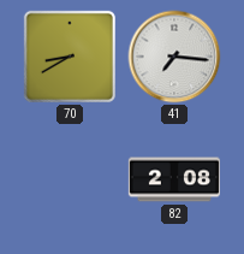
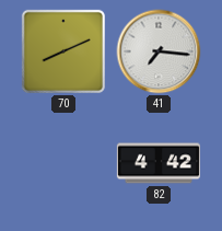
70: 8:40 -> 8:11
82: 2:08 -> 4:42
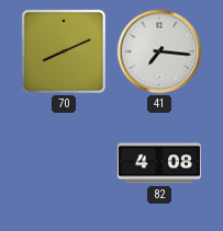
82: 4:42 -> 4:08
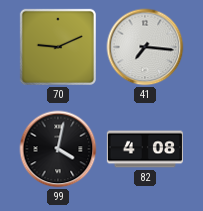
70: 8:11 -> 9:11
99: none -> 4:02
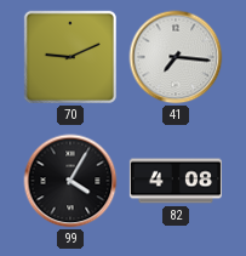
99: 4:02 -> 4:05
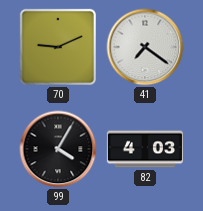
41: 7:16 -> 7:21
82: 4:08 -> 4:03
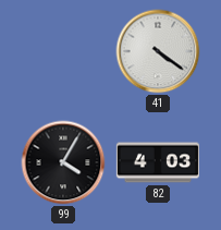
70: 9:11 -> none
41: 7:21 -> 4:21
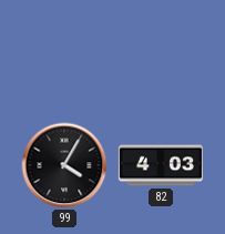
41: 4:21 -> none
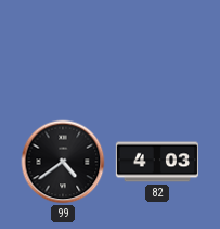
99: 4:05 -> 4:39
